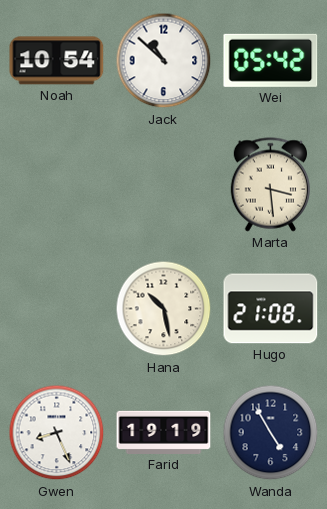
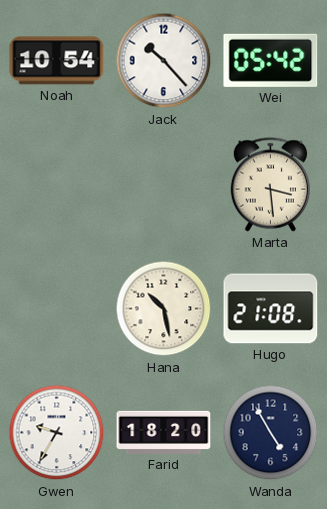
Jack: 10:52 -> 10:23
Gwen: 8:26 -> 9:35
Farid: 19:19 -> 18:20
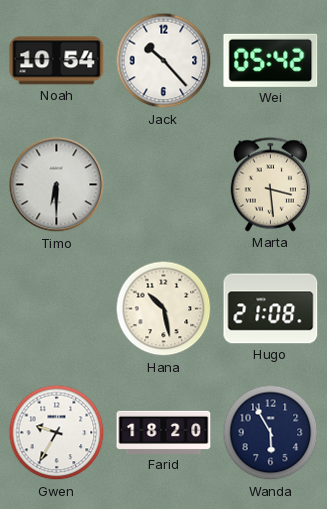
Timo: none -> 6:30
Wanda: 4:55 -> 5:55
